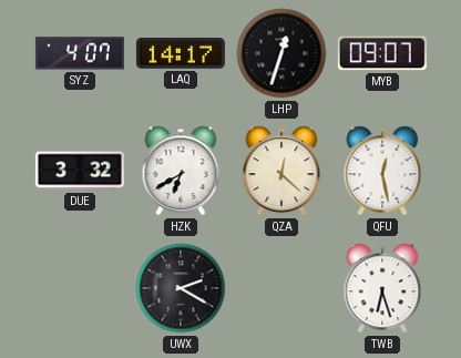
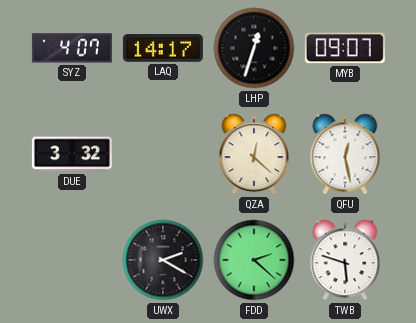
HZK: 6:40 -> none
FDD: none -> 2:22
TWB: 6:27 -> 5:48
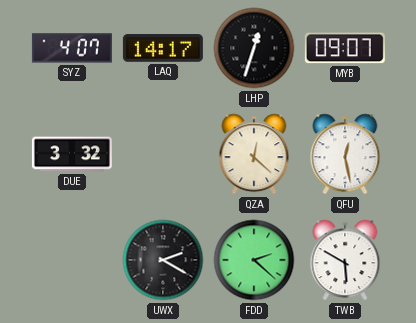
TWB: 5:48 -> 5:50
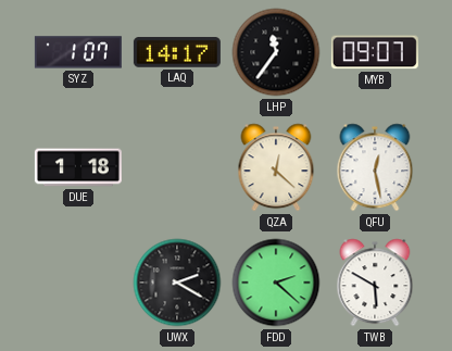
SYZ: 4:07 -> 1:07
LHP: 12:33 -> 11:36
DUE: 3:32 -> 1:18
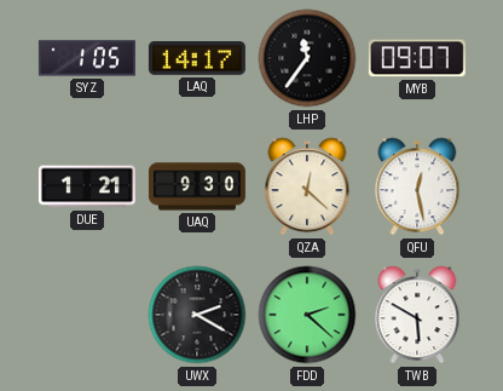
SYZ: 1:07 -> 1:05
DUE: 1:18 -> 1:21
UAQ: none -> 9:30
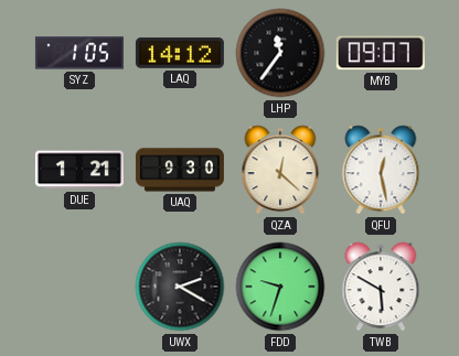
LAQ: 14:17 -> 14:12
FDD: 2:22 -> 9:33
